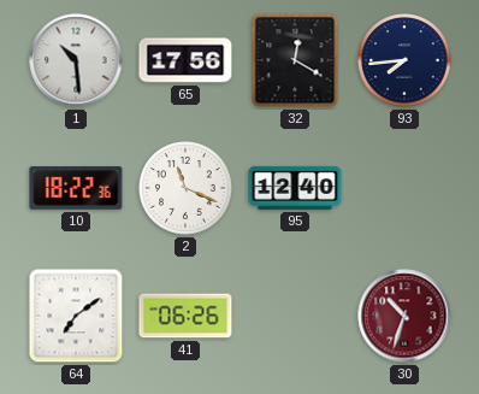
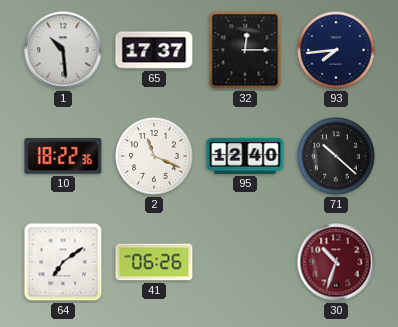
65: 17:56 -> 17:37
32: 12:20 -> 12:15
71: none -> 10:22
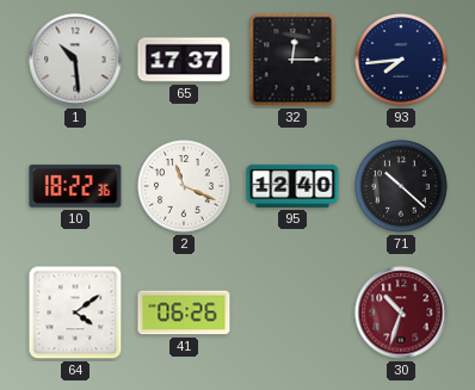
64: 7:09 -> 4:09
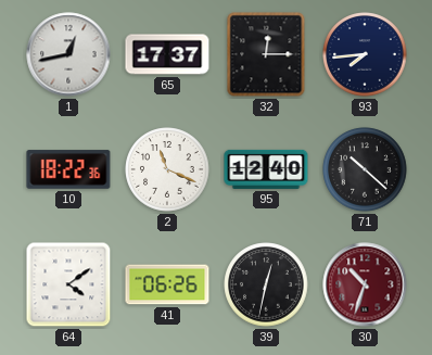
1: 10:29 -> 12:43
39: none -> 12:32
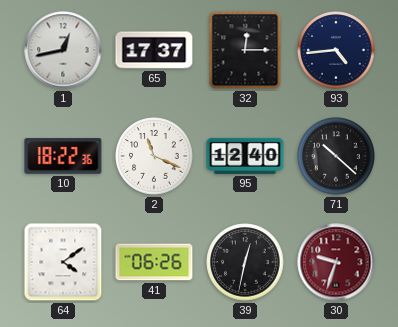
93: 7:44 -> 4:44
30: 10:33 -> 9:33
